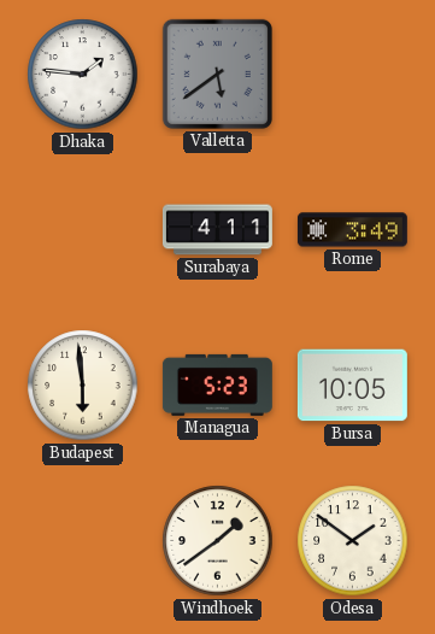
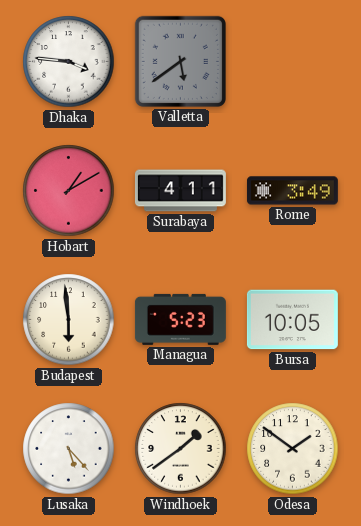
Dhaka: 1:46 -> 3:46
Hobart: none -> 1:10
Lusaka: none -> 5:23
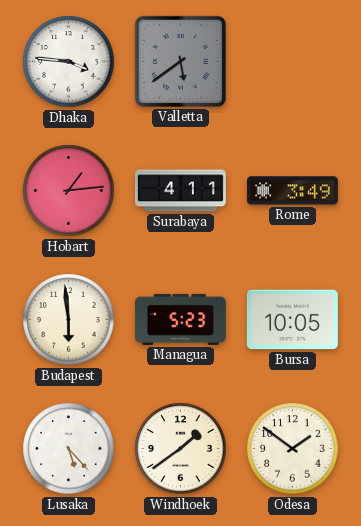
Hobart: 1:10 -> 1:14
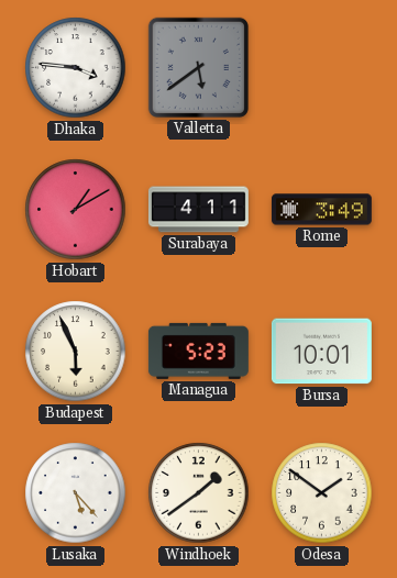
Hobart: 1:14 -> 1:10
Budapest: 5:59 -> 5:56
Bursa: 10:05 -> 10:01
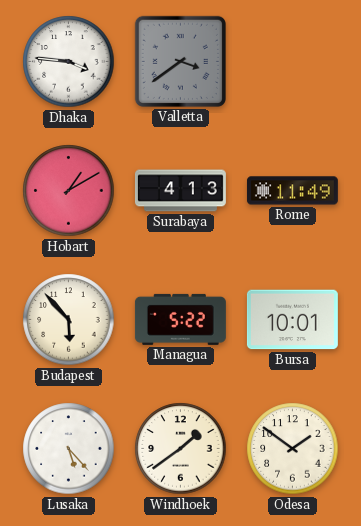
Valletta: 5:39 -> 3:39
Surabaya: 4:11 -> 4:13
Rome: 3:49 -> 11:49
Budapest: 5:56 -> 5:53
Managua: 5:23 -> 5:22
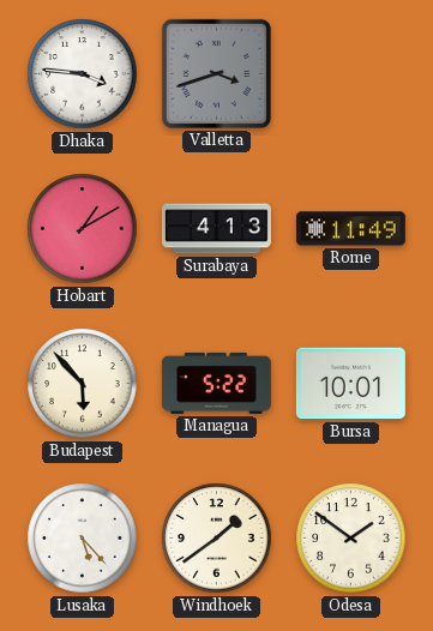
Valletta: 3:39 -> 3:42
